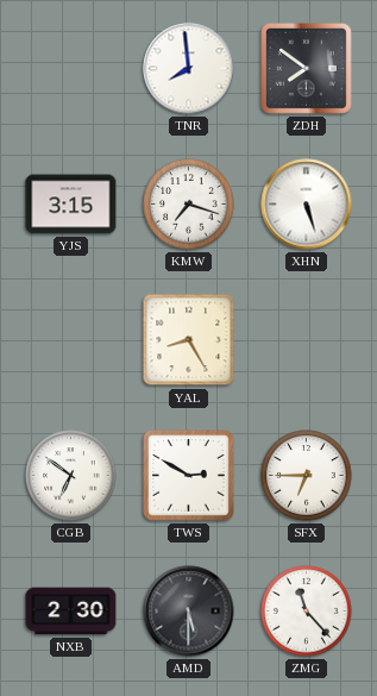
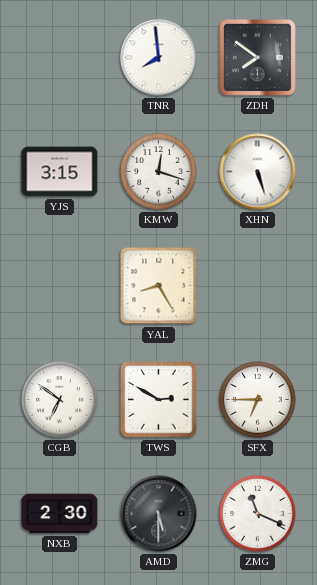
KMW: 7:18 -> 12:18
ZMG: 11:23 -> 11:19
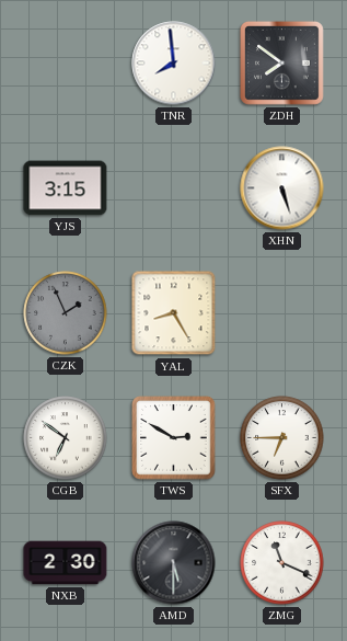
KMW: 12:18 -> none
CZK: none -> 1:56
